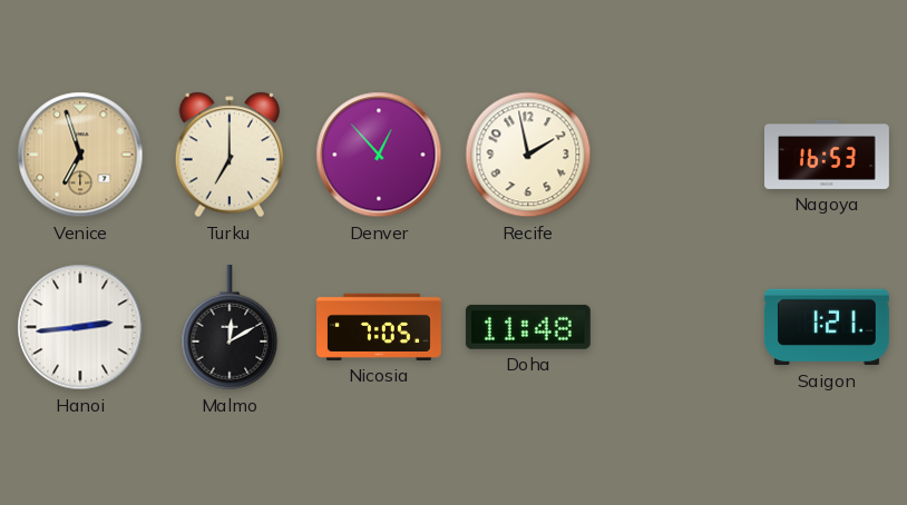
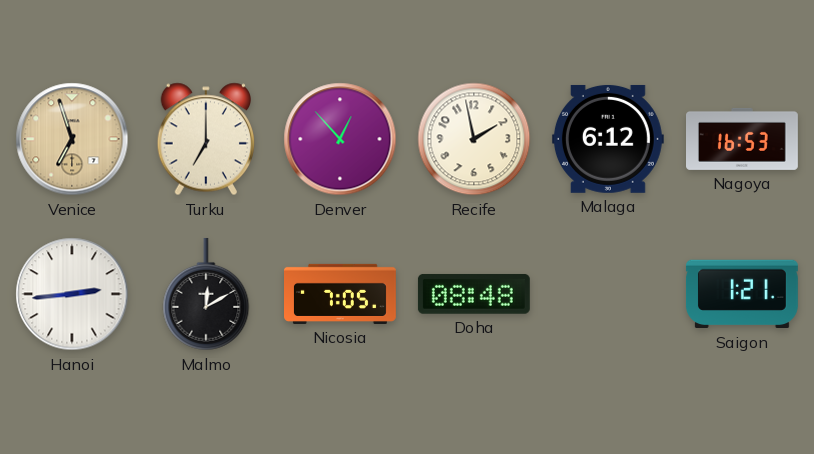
Malaga: none -> 6:12
Doha: 11:48 -> 08:48
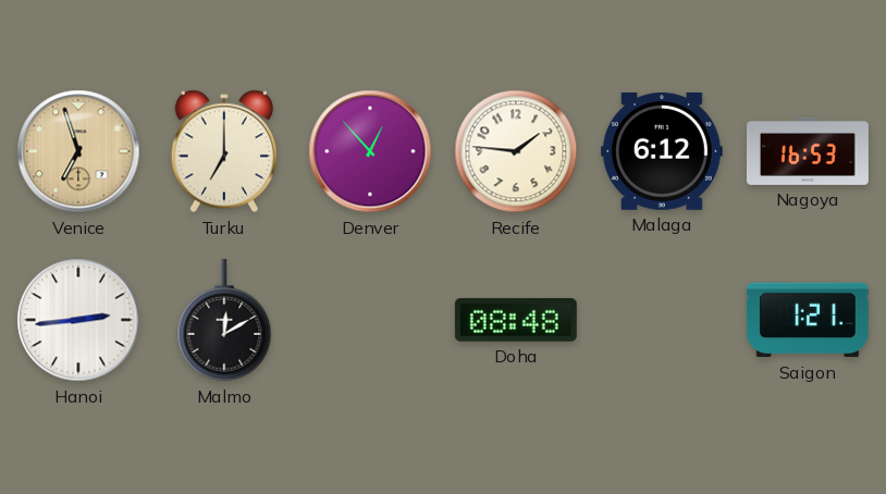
Recife: 1:58 -> 1:46
Nicosia: 7:05 -> none
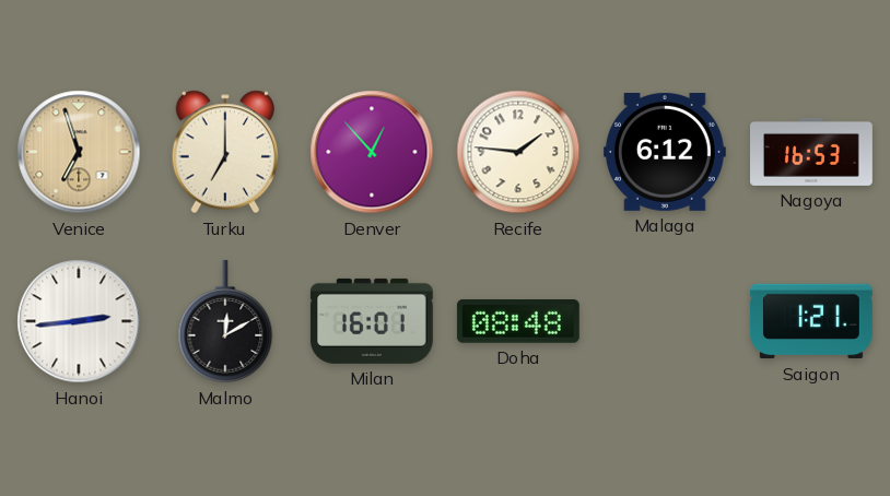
Milan: none -> 16:01
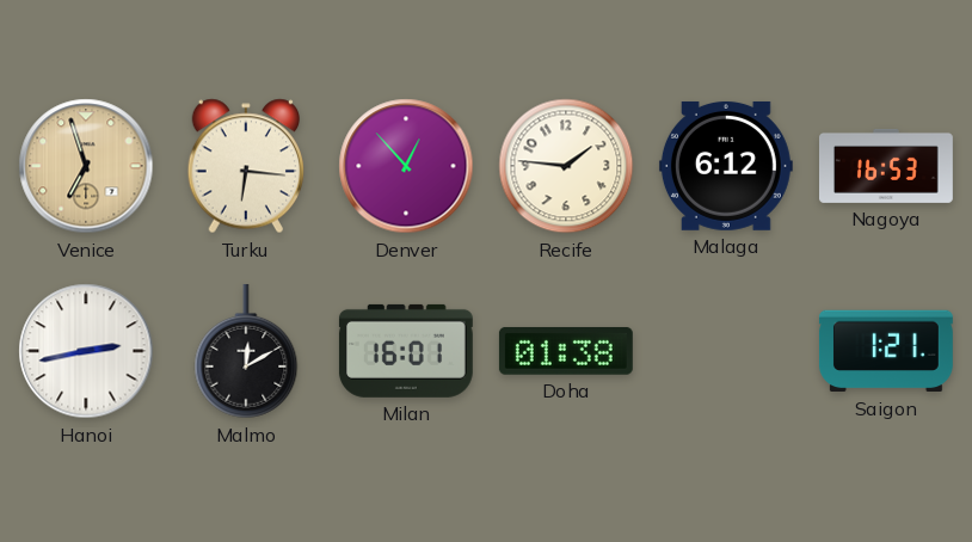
Turku: 7:00 -> 6:16
Hanoi: 2:44 -> 2:43
Doha: 08:48 -> 01:38
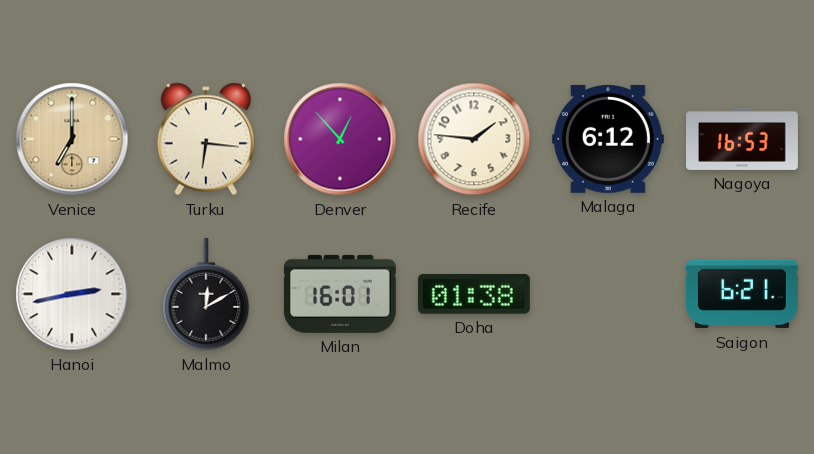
Venice: 6:57 -> 7:00
Saigon: 1:21 -> 6:21
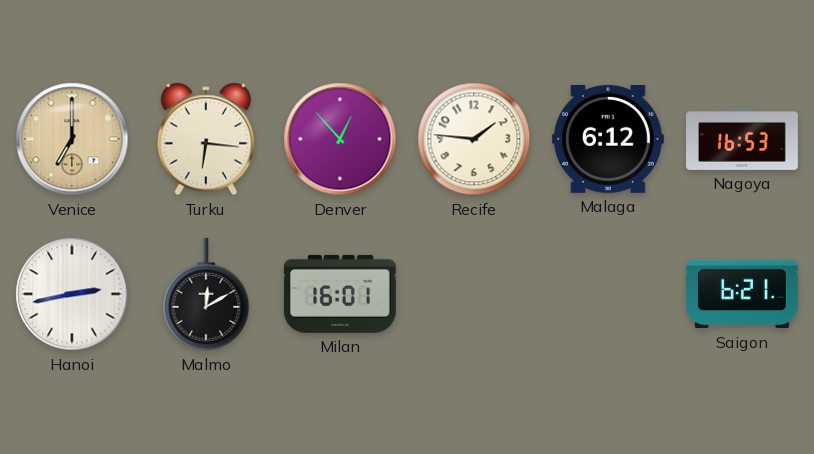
Doha: 01:38 -> none
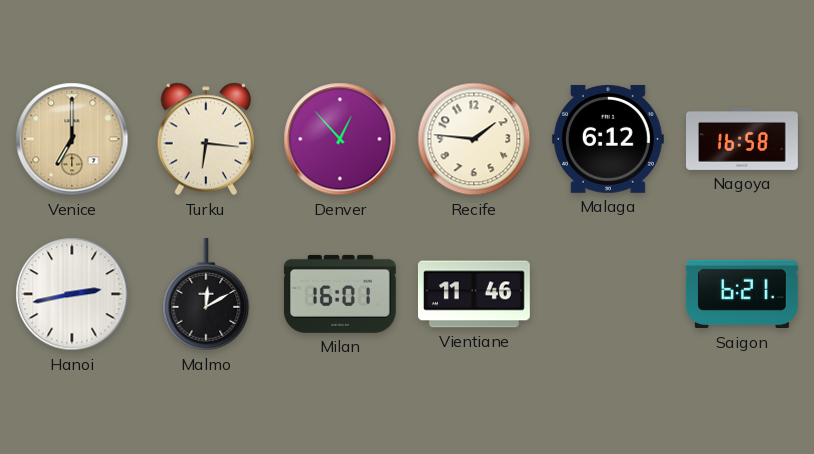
Nagoya: 16:53 -> 16:58
Vientiane: none -> 11:46
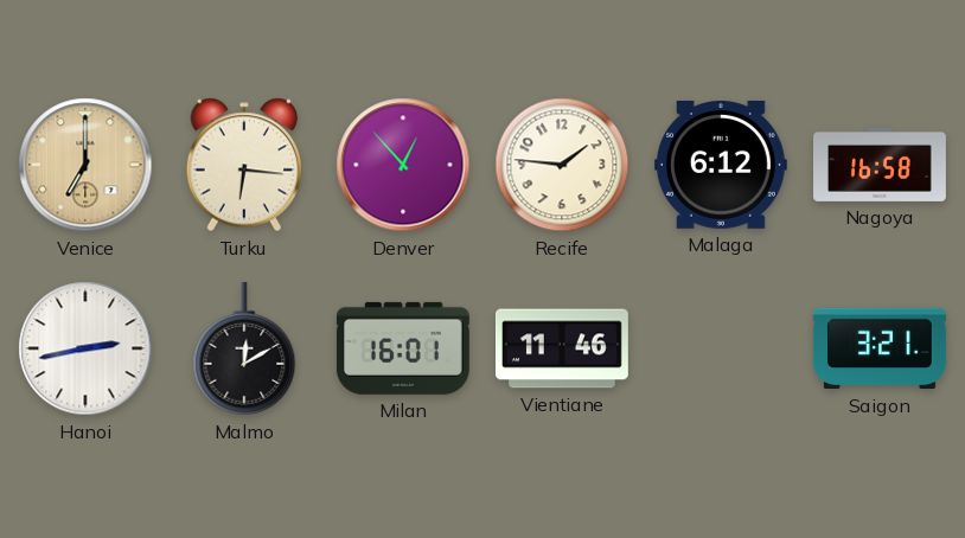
Saigon: 6:21 -> 3:21
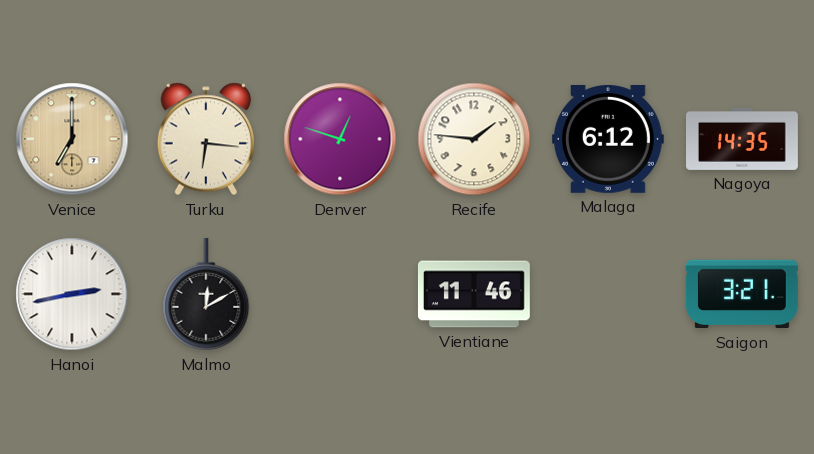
Denver: 12:53 -> 12:48
Nagoya: 16:58 -> 14:35
Milan: 16:01 -> none
